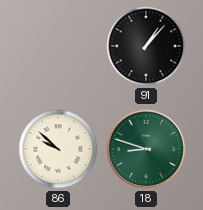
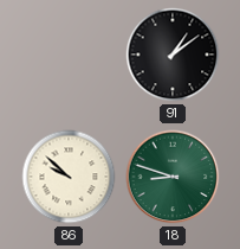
91: 1:07 -> 1:09
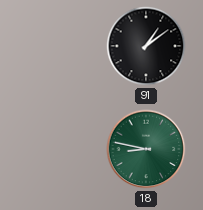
86: 9:52 -> none
18: 8:48 -> 8:47
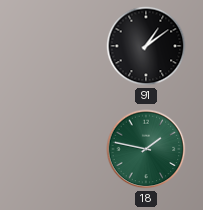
18: 8:47 -> 1:47
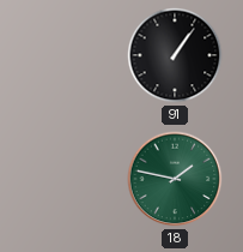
91: 1:09 -> 1:06
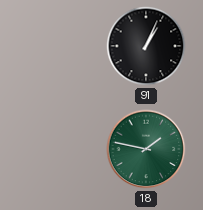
91: 1:06 -> 1:04
